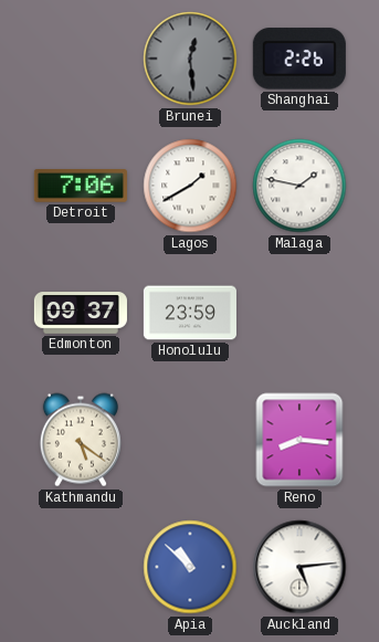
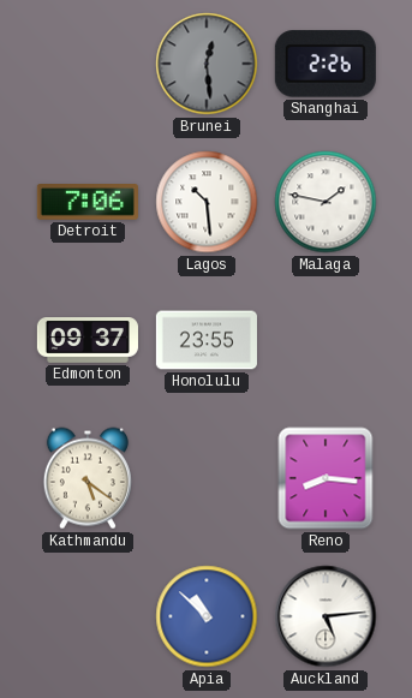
Lagos: 1:40 -> 10:29
Honolulu: 23:59 -> 23:55
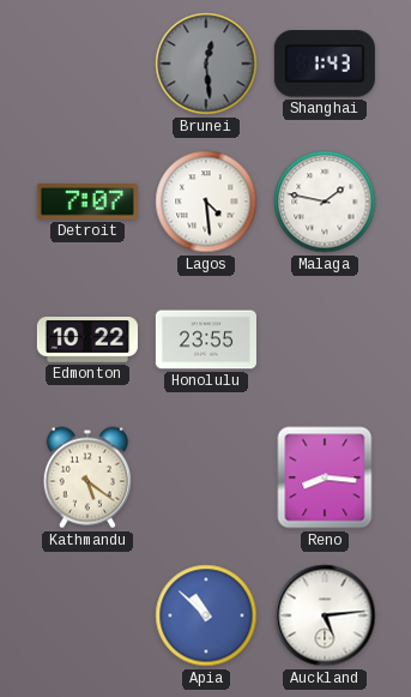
Shanghai: 2:26 -> 1:43
Detroit: 7:06 -> 7:07
Lagos: 10:29 -> 4:29
Edmonton: 09:37 -> 10:22
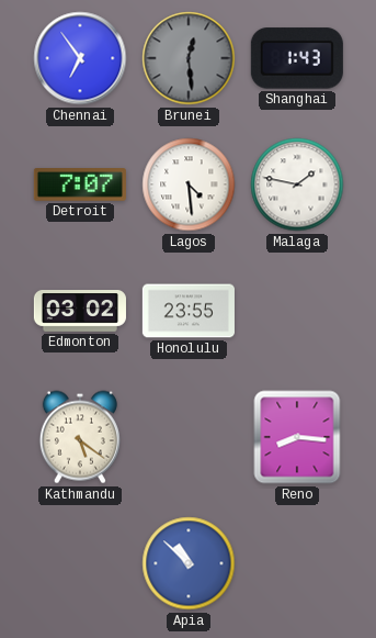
Chennai: none -> 6:54
Edmonton: 10:22 -> 03:02
Auckland: 5:14 -> none
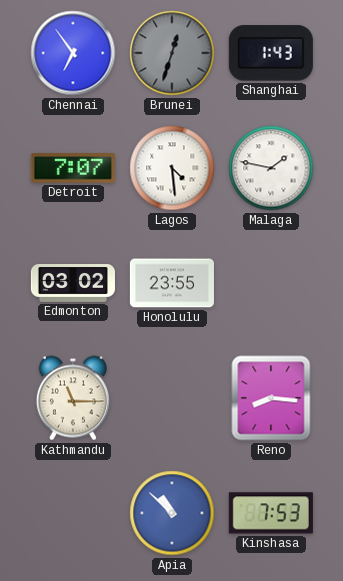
Brunei: 12:29 -> 12:33
Kathmandu: 5:21 -> 11:15
Kinshasa: none -> 7:53
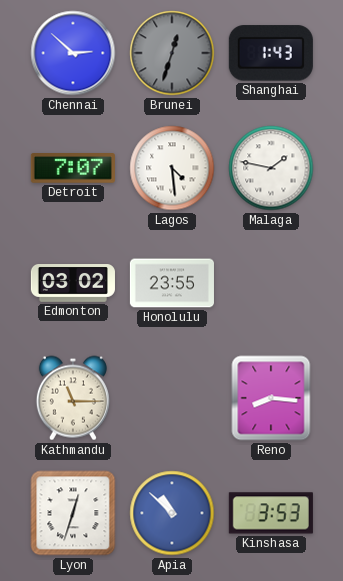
Chennai: 6:54 -> 2:52
Lyon: none -> 12:33
Kinshasa: 7:53 -> 3:53
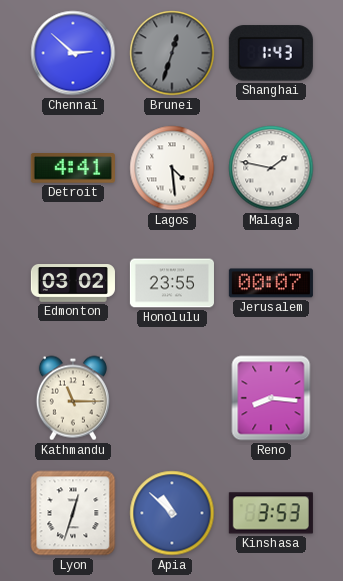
Detroit: 7:07 -> 4:41
Jerusalem: none -> 00:07
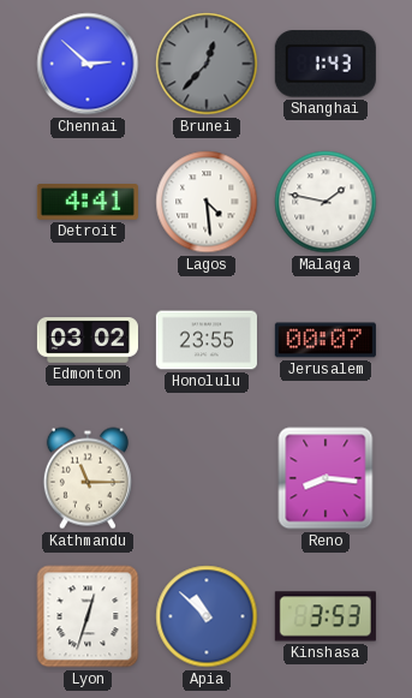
Brunei: 12:33 -> 12:37
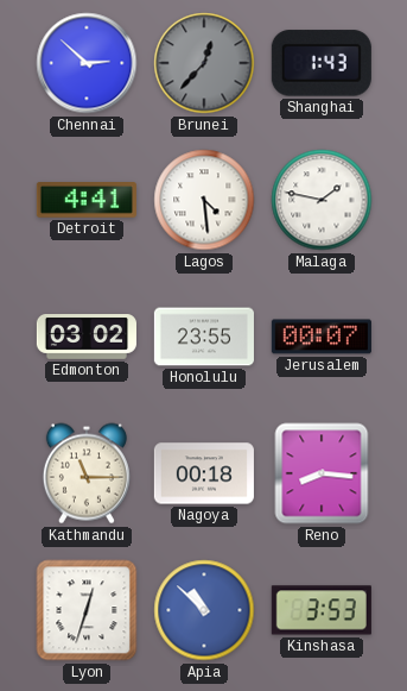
Nagoya: none -> 00:18
